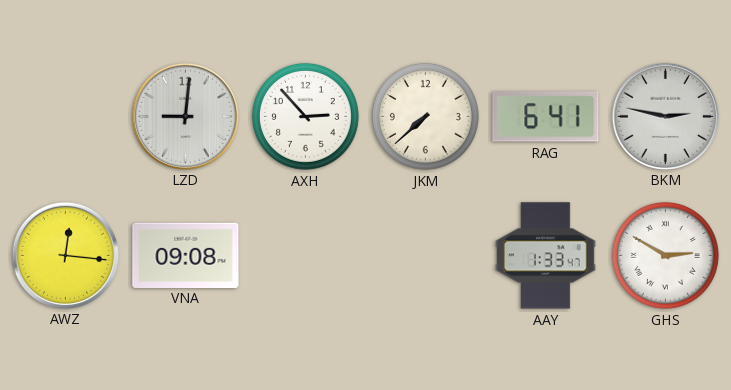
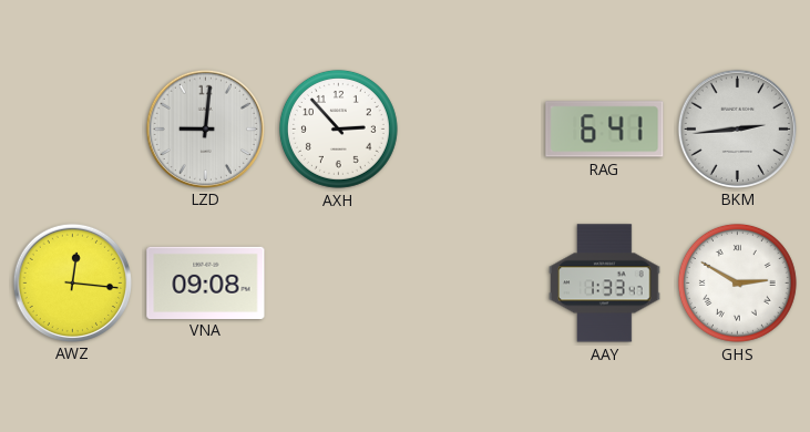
JKM: 7:38 -> none
BKM: 2:47 -> 2:44
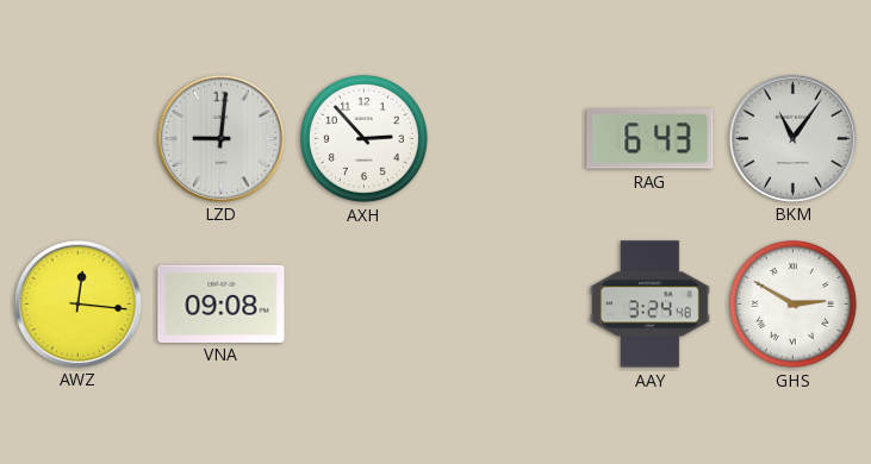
RAG: 6:41 -> 6:43
BKM: 2:44 -> 11:06
AAY: 1:33 -> 3:24
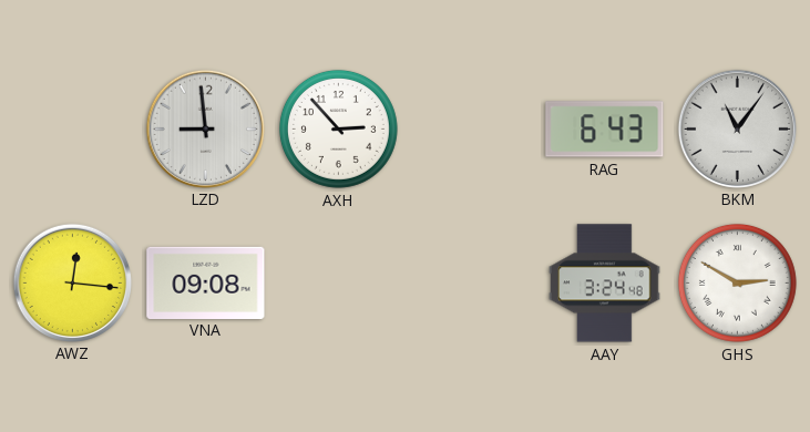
LZD: 9:01 -> 8:59
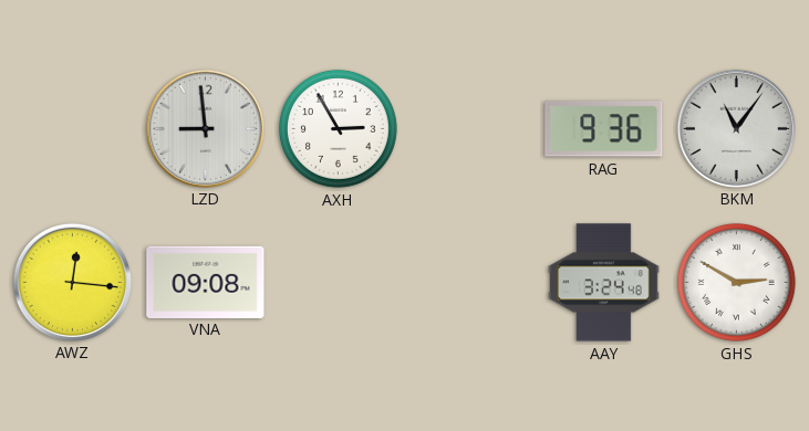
AXH: 2:53 -> 2:55
RAG: 6:43 -> 9:36
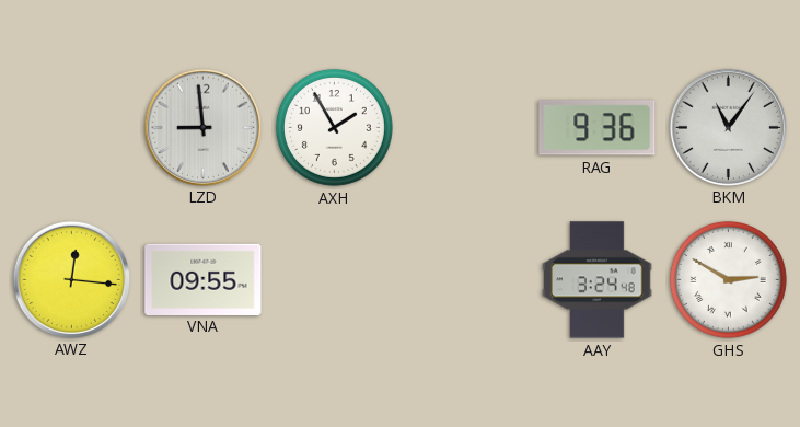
AXH: 2:55 -> 1:55
VNA: 09:08 -> 09:55
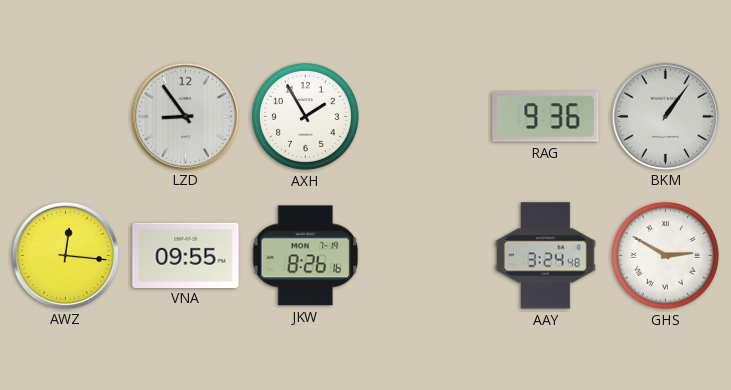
LZD: 8:59 -> 8:54
BKM: 11:06 -> 1:06
JKW: none -> 8:26
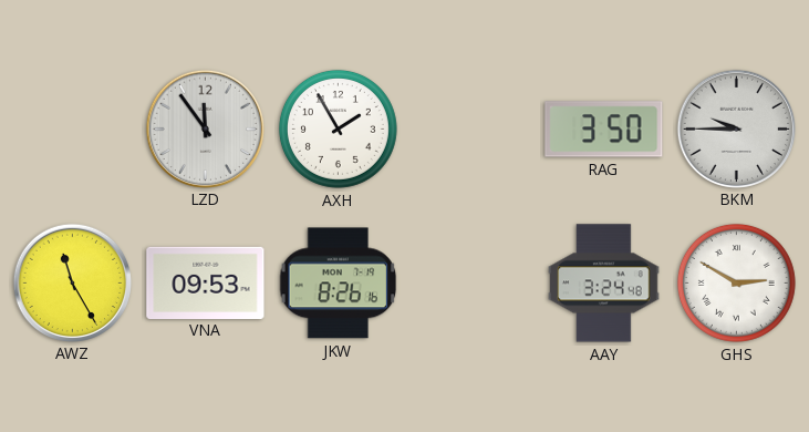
LZD: 8:54 -> 11:54
RAG: 9:36 -> 3:50
BKM: 1:06 -> 9:45
AWZ: 12:16 -> 11:25
VNA: 09:55 -> 09:53
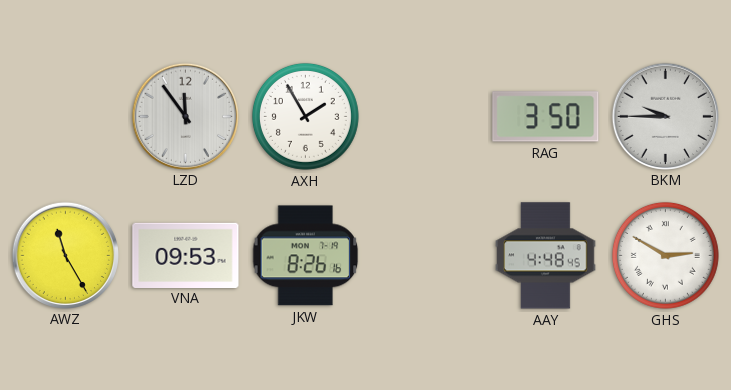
AAY: 3:24 -> 4:48
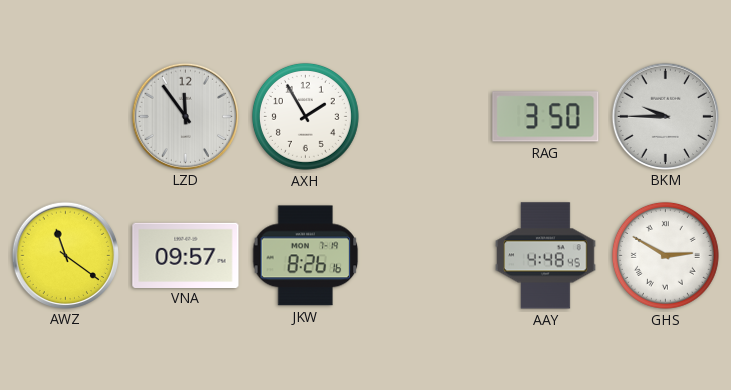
AWZ: 11:25 -> 11:21
VNA: 09:53 -> 09:57
